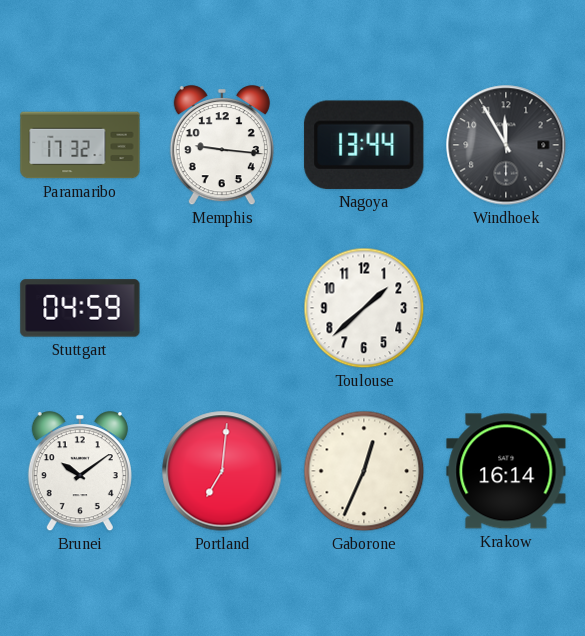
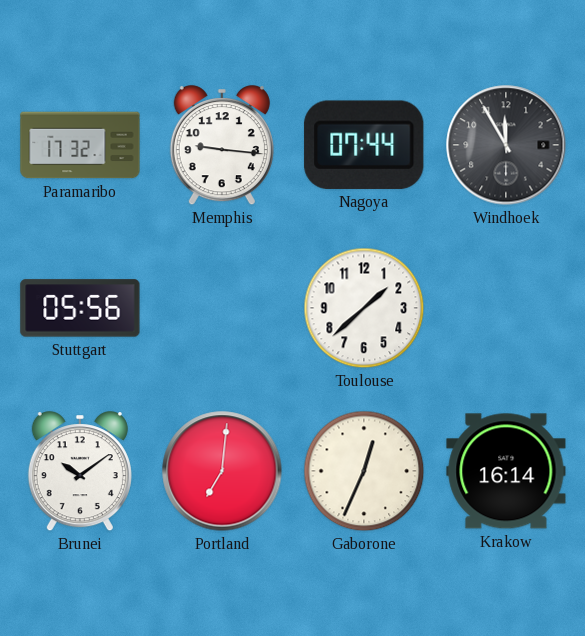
Nagoya: 13:44 -> 07:44
Stuttgart: 04:59 -> 05:56
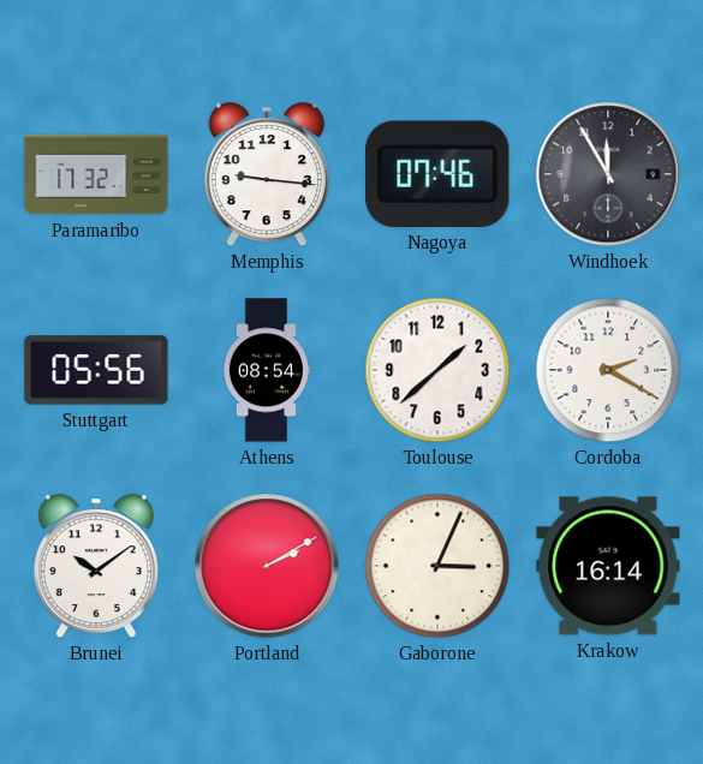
Nagoya: 07:44 -> 07:46
Athens: none -> 08:54
Cordoba: none -> 2:20
Portland: 7:01 -> 2:10
Gaborone: 12:34 -> 3:04
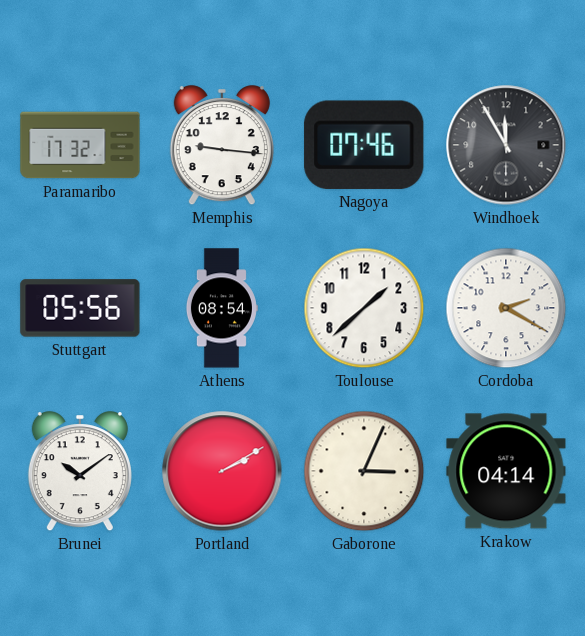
Krakow: 16:14 -> 04:14
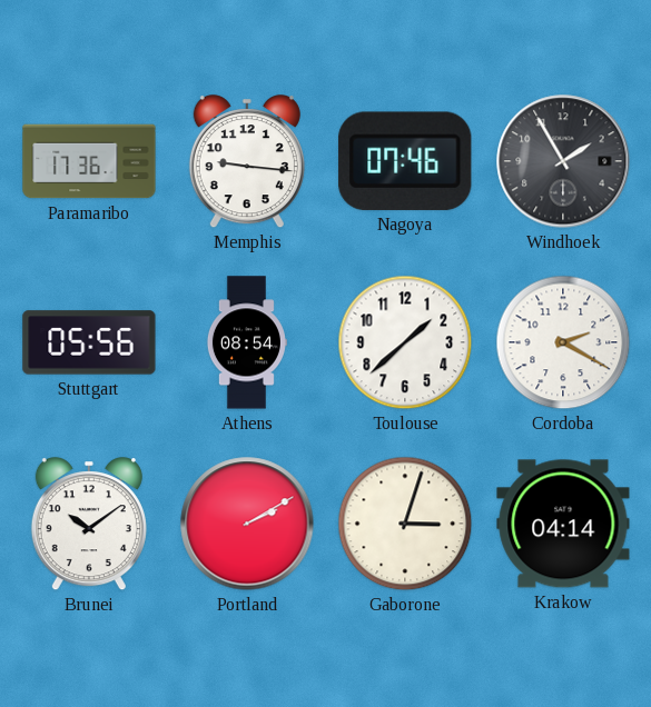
Paramaribo: 17:32 -> 17:36
Windhoek: 11:55 -> 1:55
Gaborone: 3:04 -> 3:03
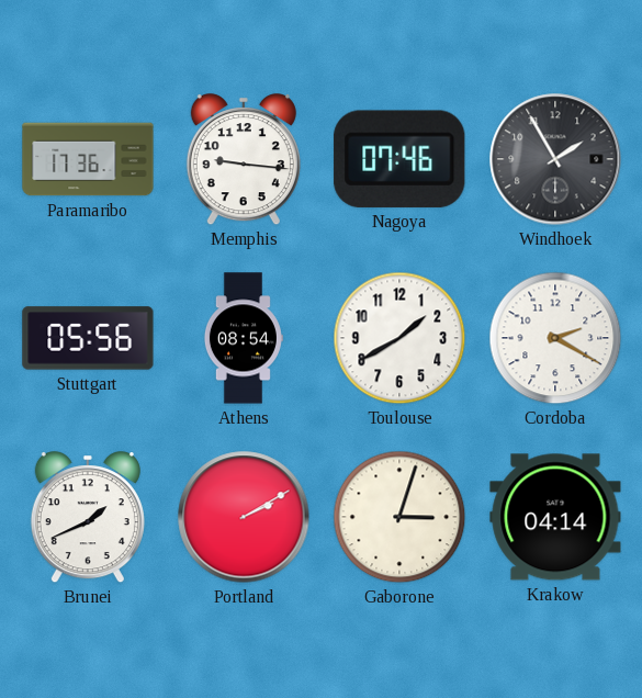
Toulouse: 1:38 -> 1:40
Brunei: 10:09 -> 1:41
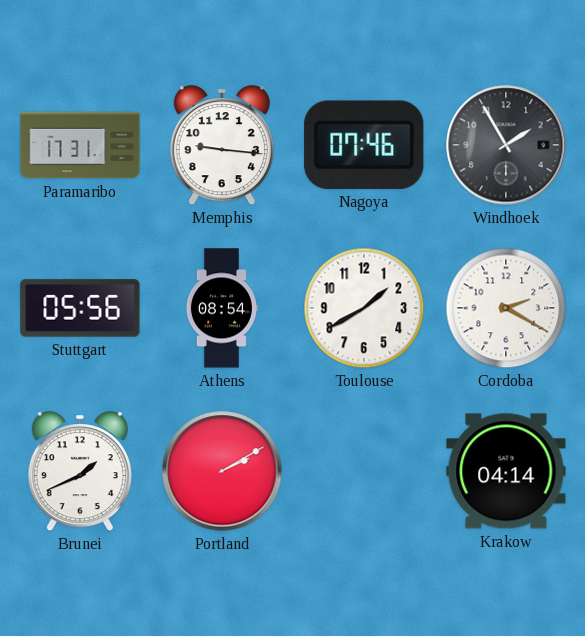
Paramaribo: 17:36 -> 17:31
Gaborone: 3:03 -> none
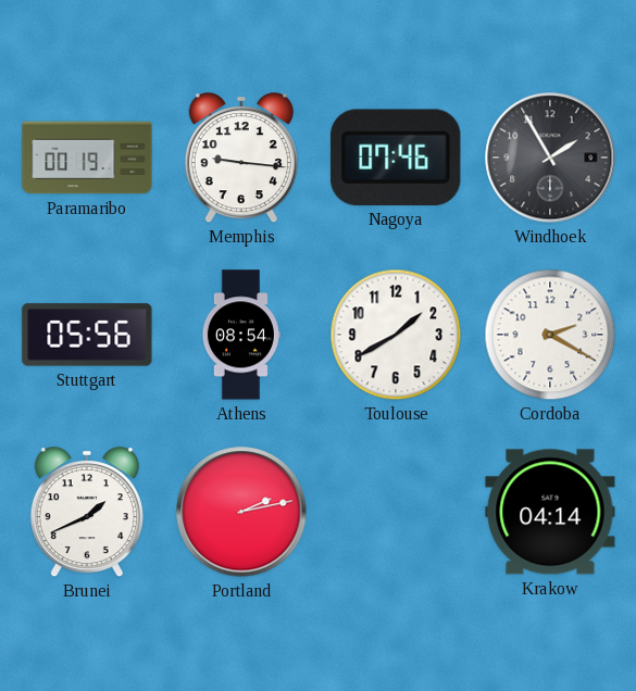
Paramaribo: 17:31 -> 00:19
Portland: 2:10 -> 2:13
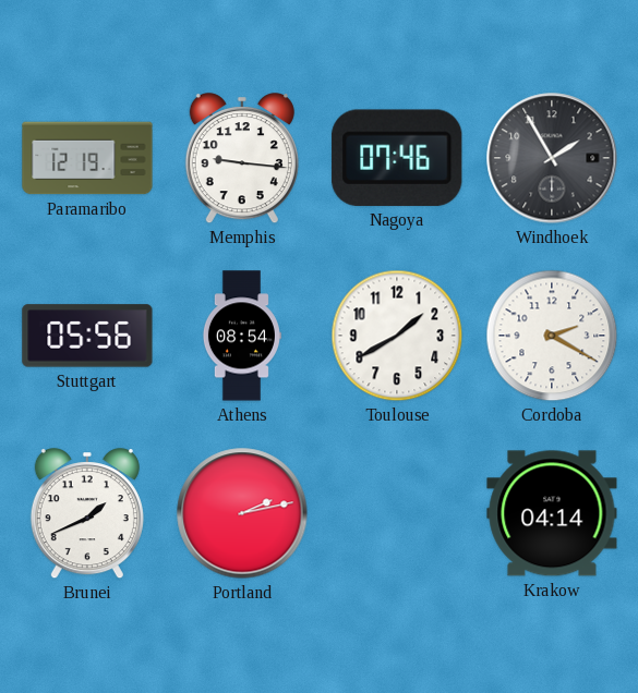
Paramaribo: 00:19 -> 12:19
